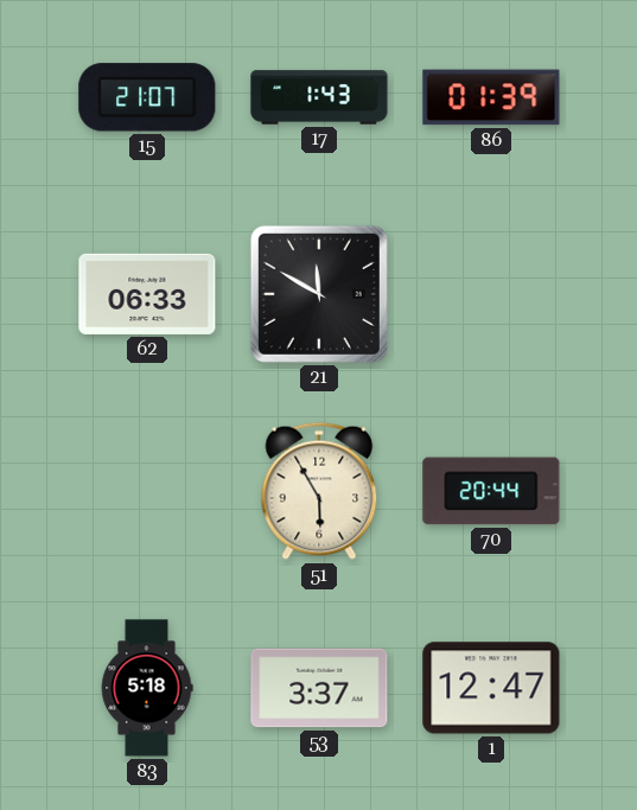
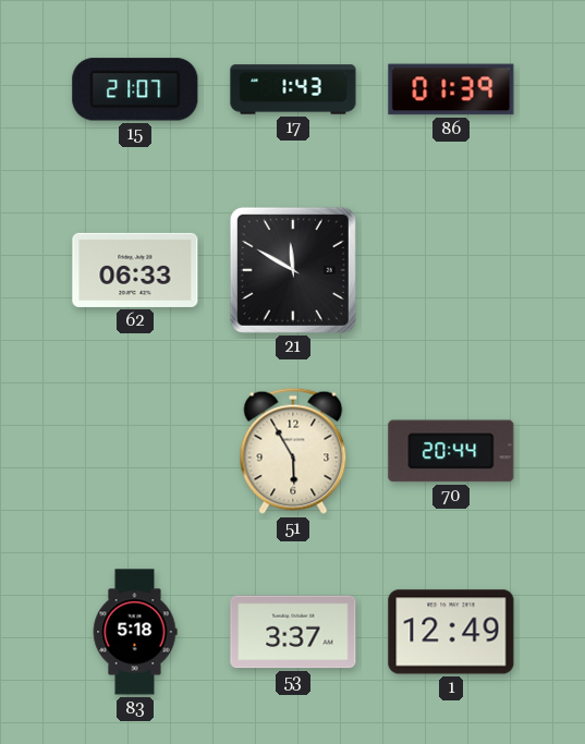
1: 12:47 -> 12:49
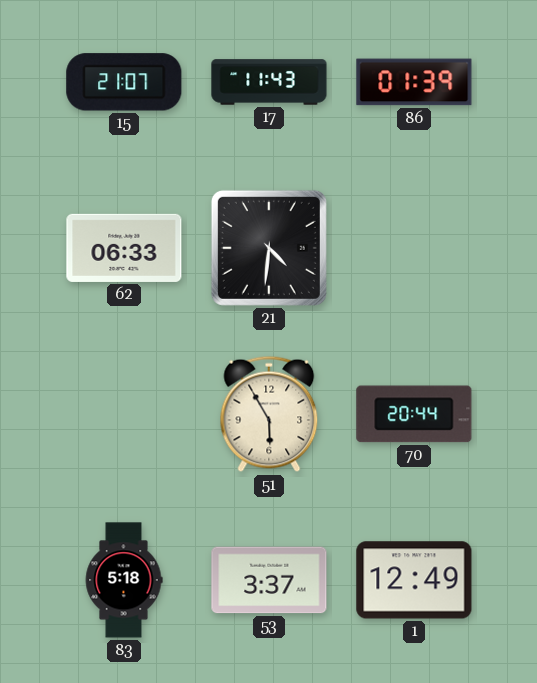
17: 1:43 -> 11:43
21: 11:50 -> 4:31
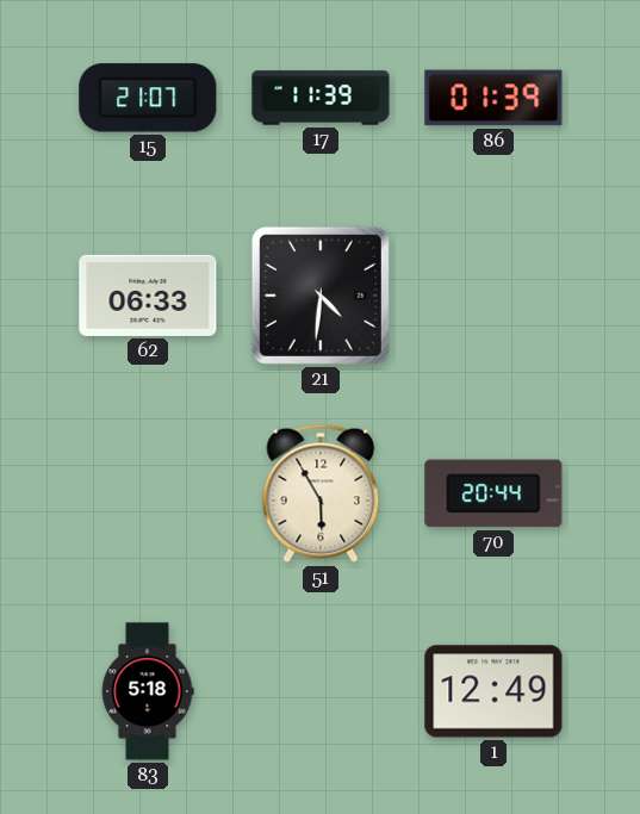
17: 11:43 -> 11:39
53: 3:37 -> none
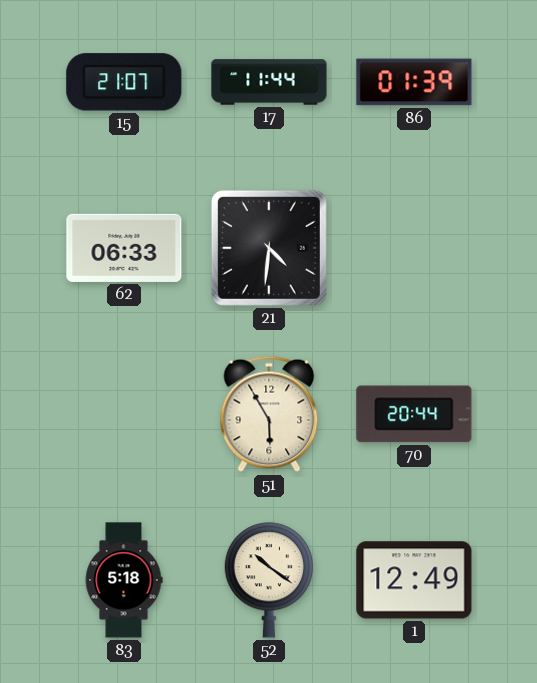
17: 11:39 -> 11:44
52: none -> 10:21
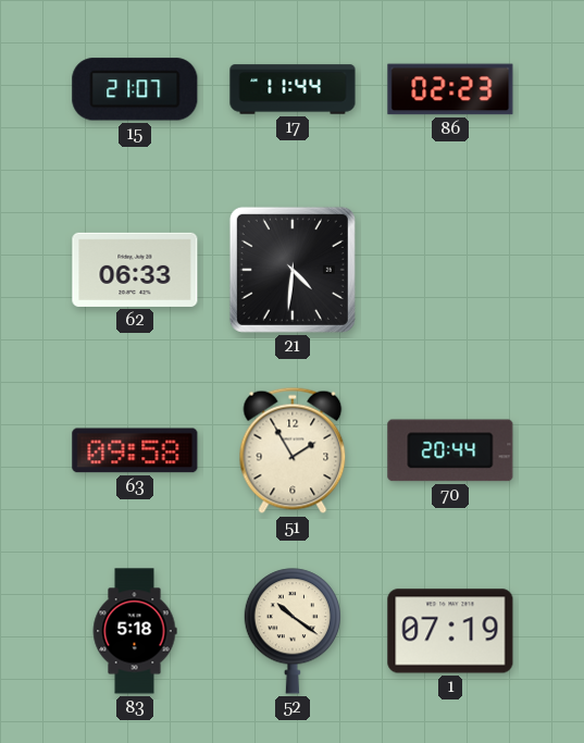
86: 01:39 -> 02:23
63: none -> 09:58
51: 5:55 -> 1:55
1: 12:49 -> 07:19
